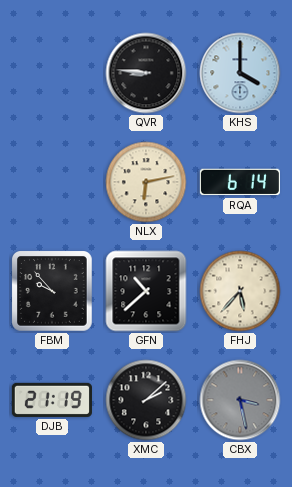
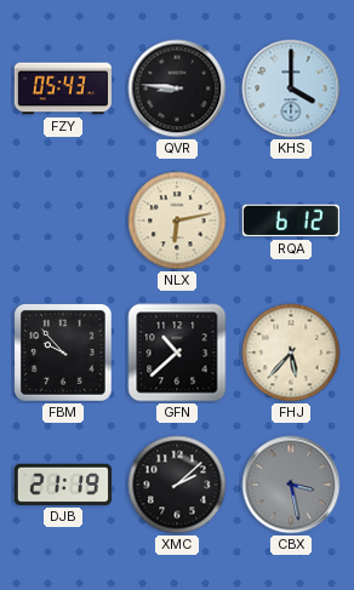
FZY: none -> 05:43
RQA: 6:14 -> 6:12
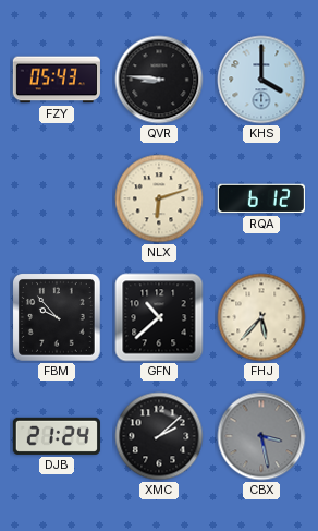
NLX: 6:13 -> 6:12
DJB: 21:19 -> 21:24
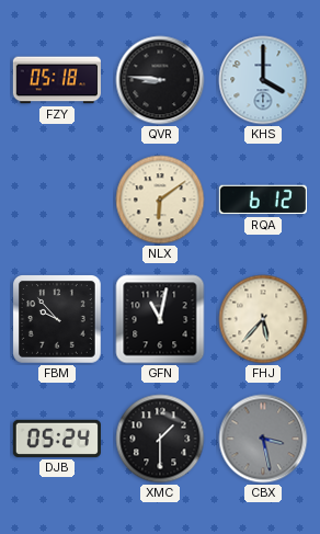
FZY: 05:43 -> 05:18
NLX: 6:12 -> 6:09
GFN: 10:38 -> 11:02
DJB: 21:24 -> 05:24
XMC: 2:08 -> 1:30
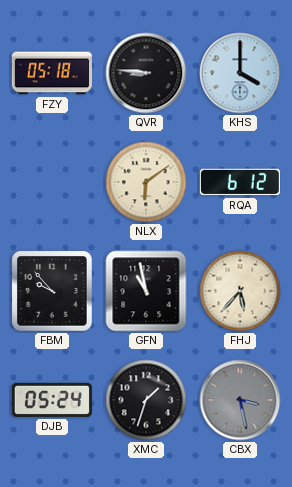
GFN: 11:02 -> 10:58
XMC: 1:30 -> 1:33
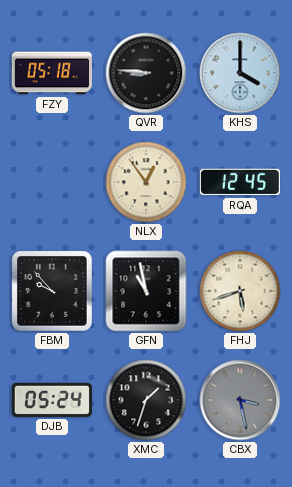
NLX: 6:09 -> 12:54
RQA: 6:12 -> 12:45
FHJ: 5:37 -> 5:42
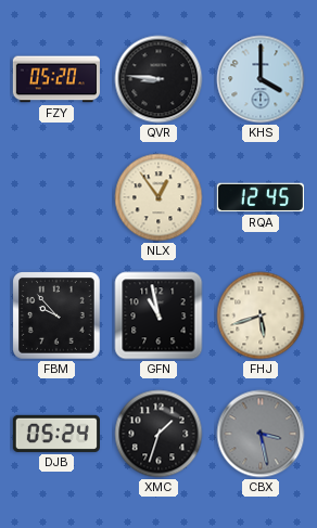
FZY: 05:18 -> 05:20
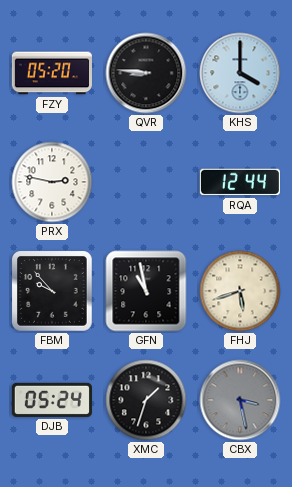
PRX: none -> 2:47
NLX: 12:54 -> none
RQA: 12:45 -> 12:44
